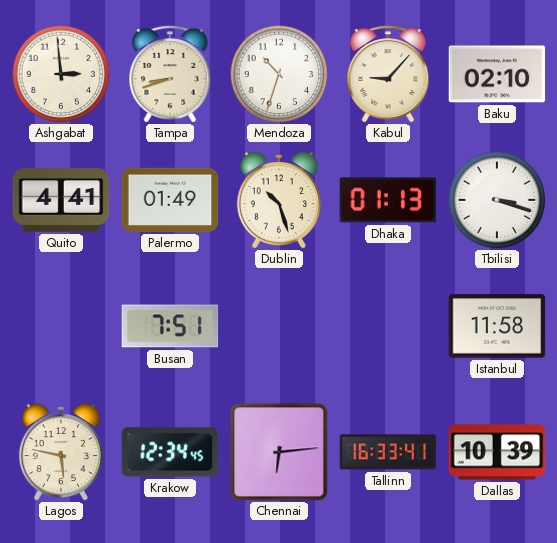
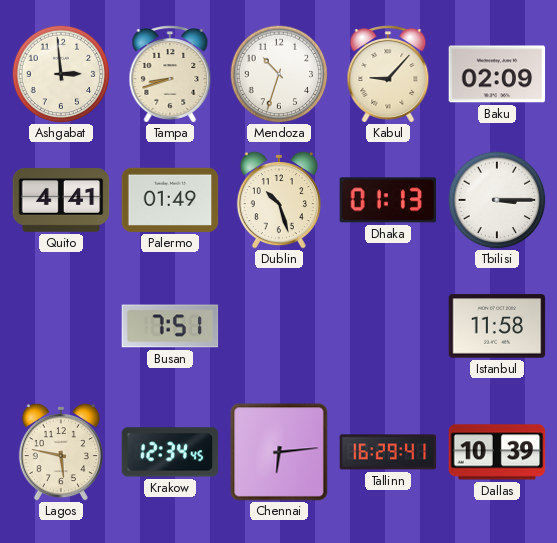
Baku: 02:10 -> 02:09
Tbilisi: 3:18 -> 3:15
Tallinn: 16:33 -> 16:29
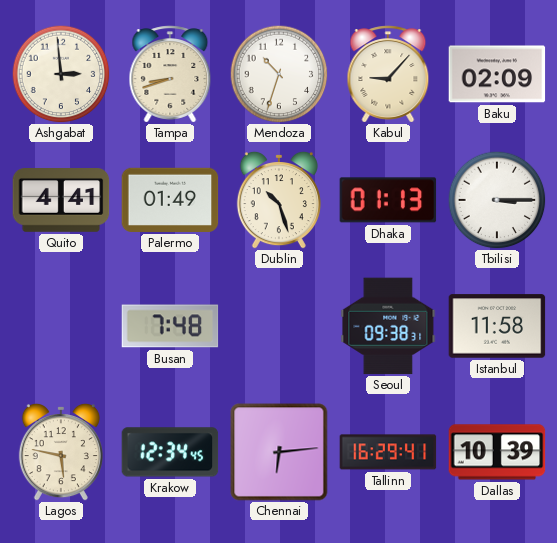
Busan: 7:51 -> 7:48
Seoul: none -> 09:38
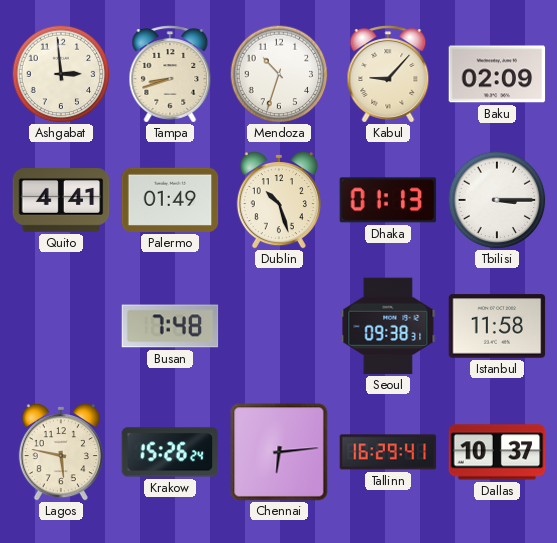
Krakow: 12:34 -> 15:26
Dallas: 10:39 -> 10:37
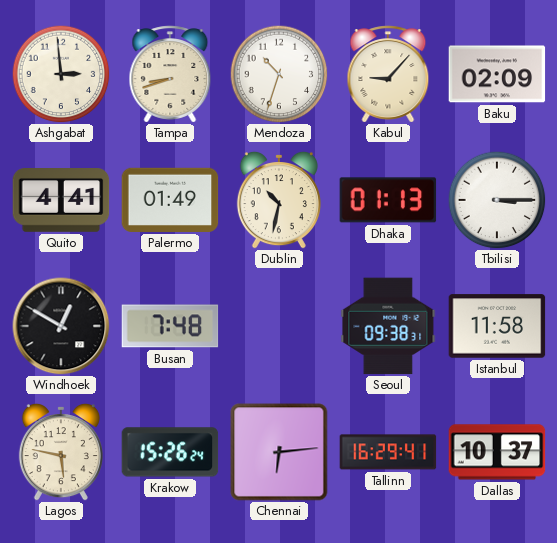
Dublin: 10:27 -> 10:32
Windhoek: none -> 12:50
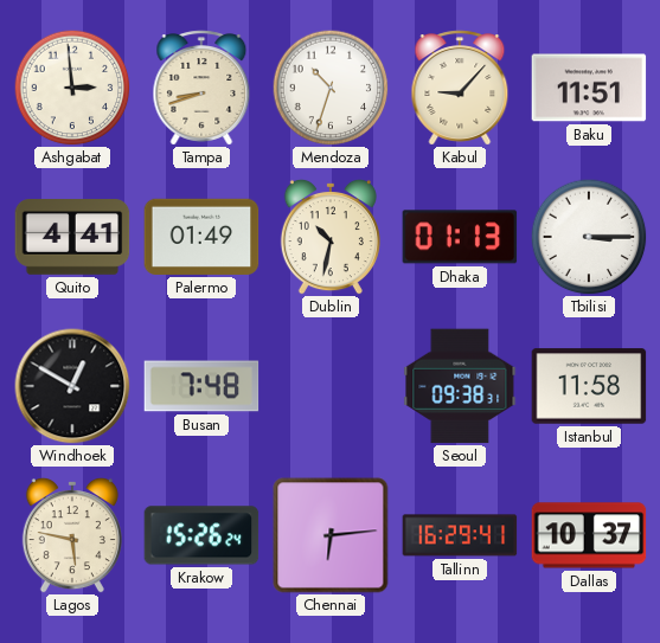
Baku: 02:09 -> 11:51
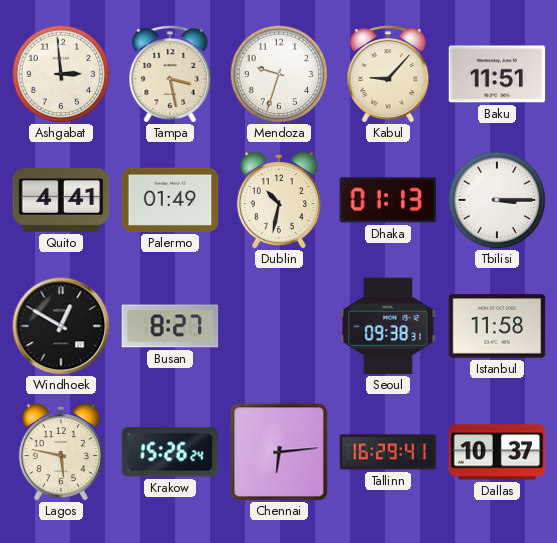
Tampa: 8:42 -> 3:28
Mendoza: 10:33 -> 9:33
Busan: 7:48 -> 8:27
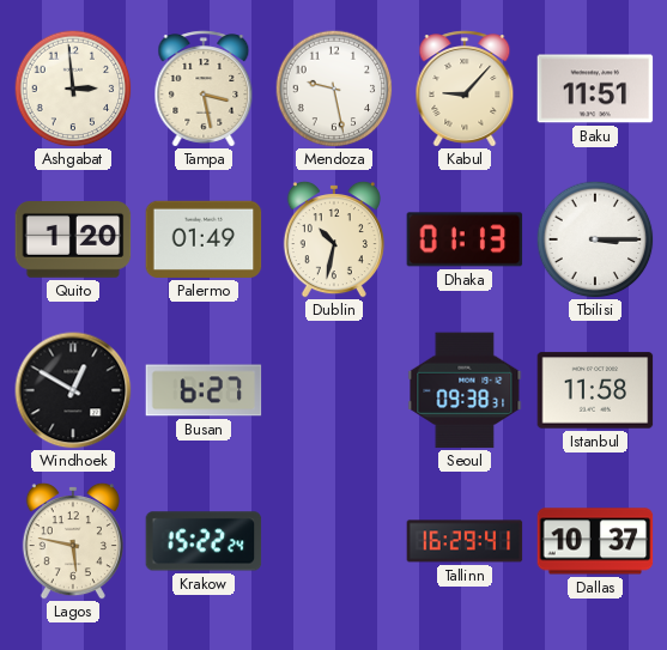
Mendoza: 9:33 -> 9:28
Quito: 4:41 -> 1:20
Busan: 8:27 -> 6:27
Krakow: 15:26 -> 15:22
Chennai: 6:14 -> none
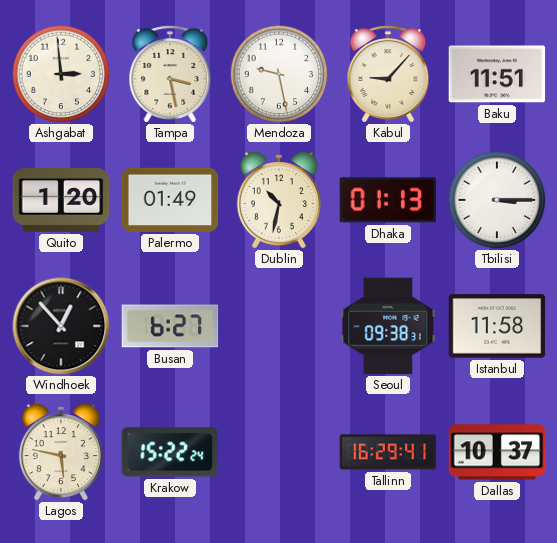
Windhoek: 12:50 -> 12:53
